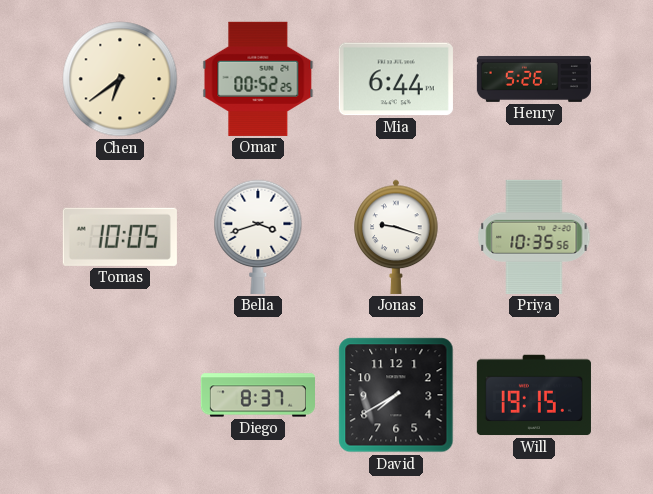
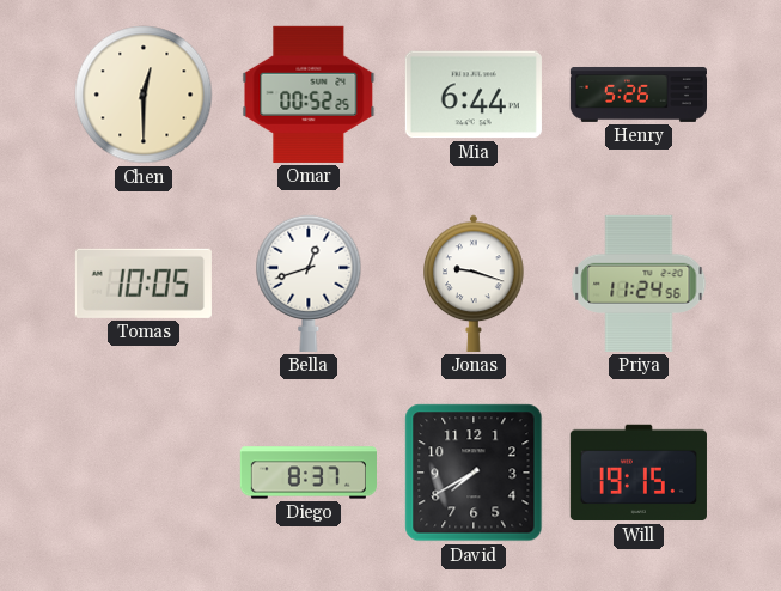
Chen: 6:39 -> 12:30
Bella: 3:42 -> 12:42
Priya: 10:35 -> 11:24
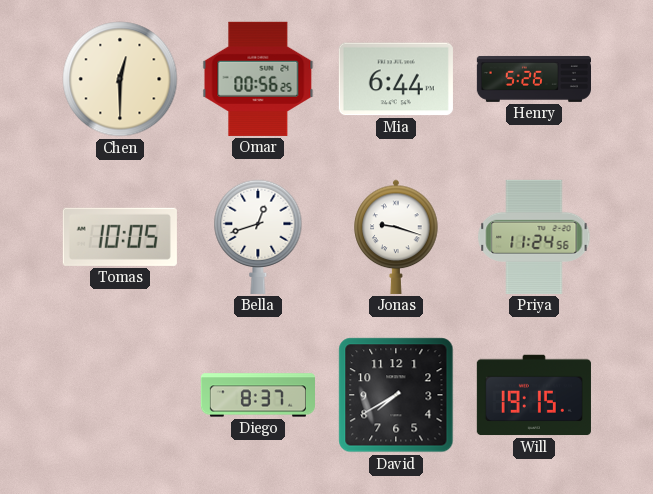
Omar: 00:52 -> 00:56
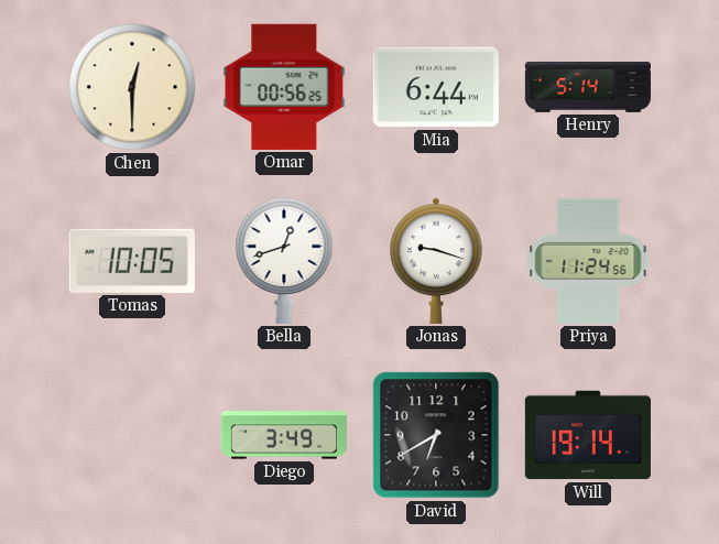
Henry: 5:26 -> 5:14
Diego: 8:37 -> 3:49
David: 7:40 -> 6:40
Will: 19:15 -> 19:14
